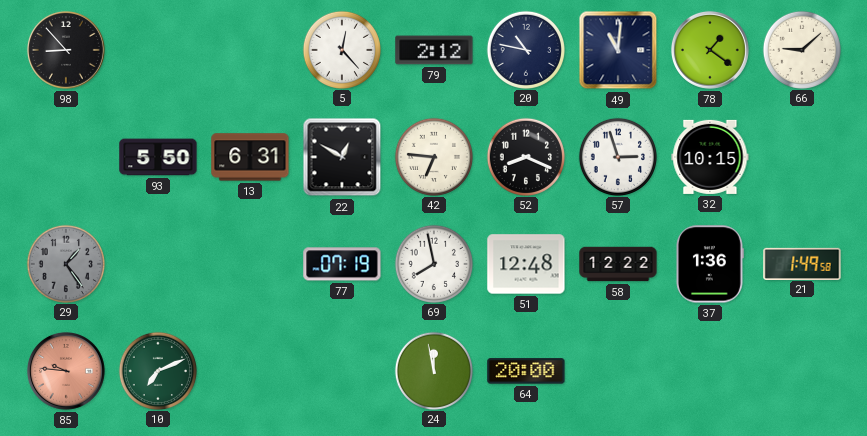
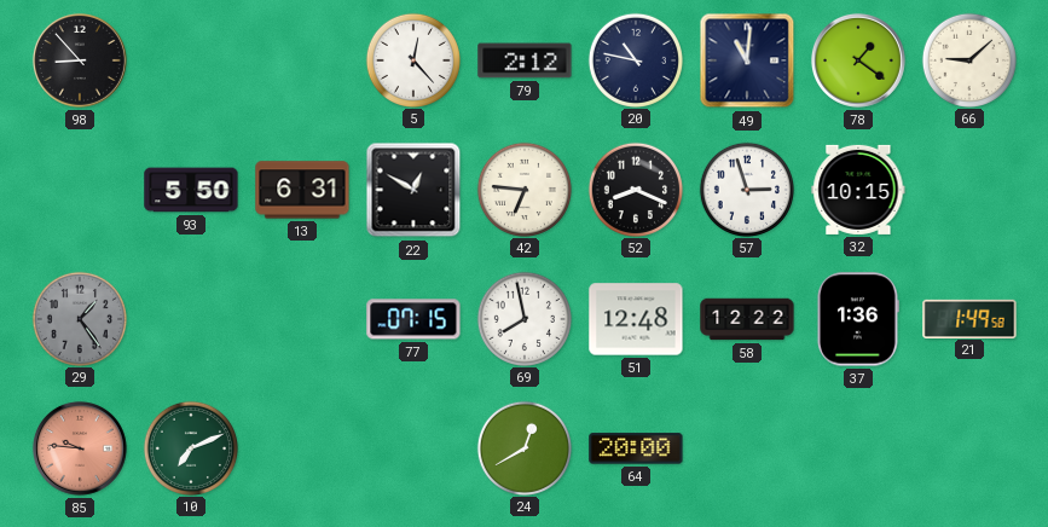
77: 07:19 -> 07:15
24: 11:58 -> 12:40
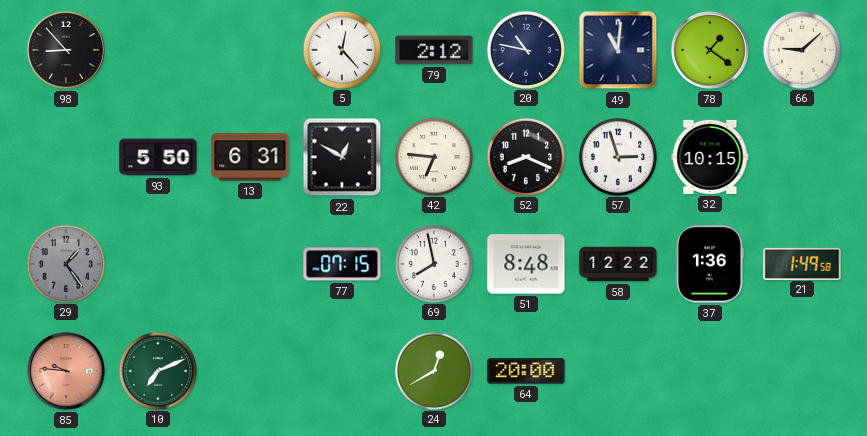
51: 12:48 -> 8:48
